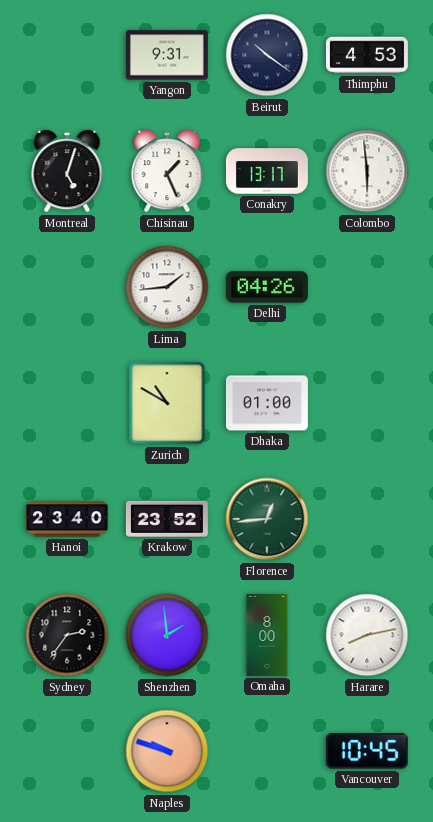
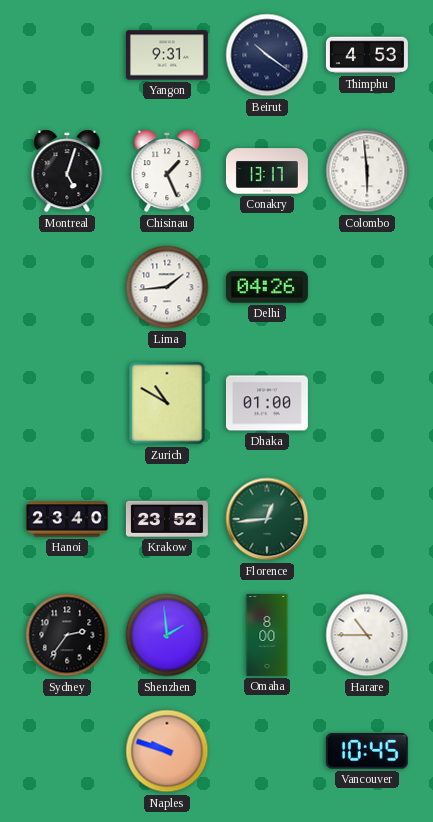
Harare: 8:13 -> 10:45
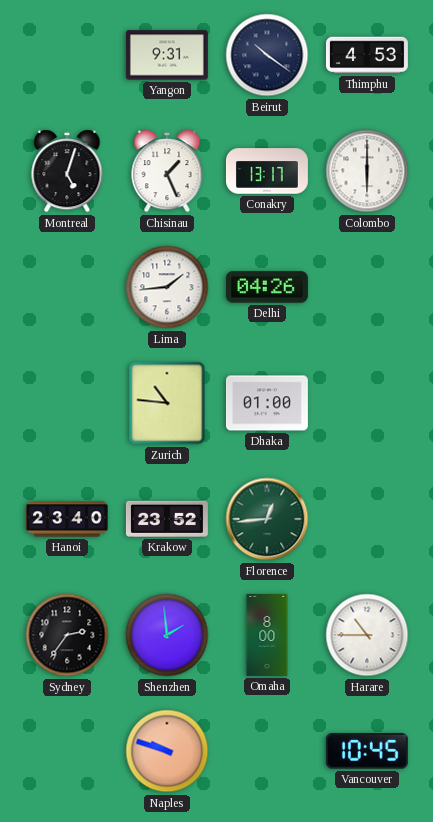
Colombo: 5:59 -> 6:00
Zurich: 10:50 -> 10:46
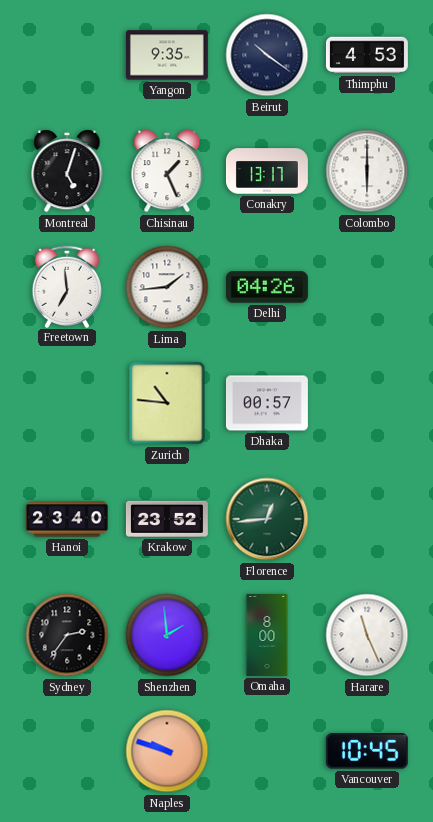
Yangon: 9:31 -> 9:35
Freetown: none -> 6:59
Dhaka: 01:00 -> 00:57
Harare: 10:45 -> 11:26
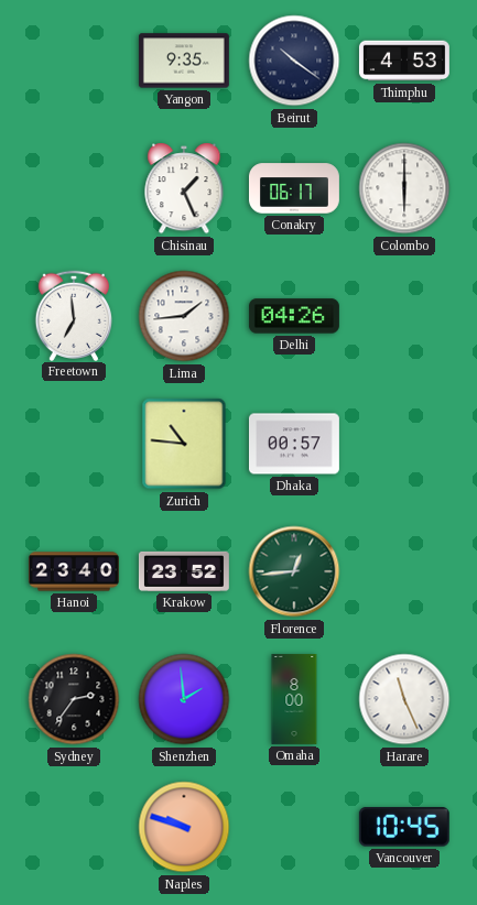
Montreal: 5:03 -> none
Conakry: 13:17 -> 06:17
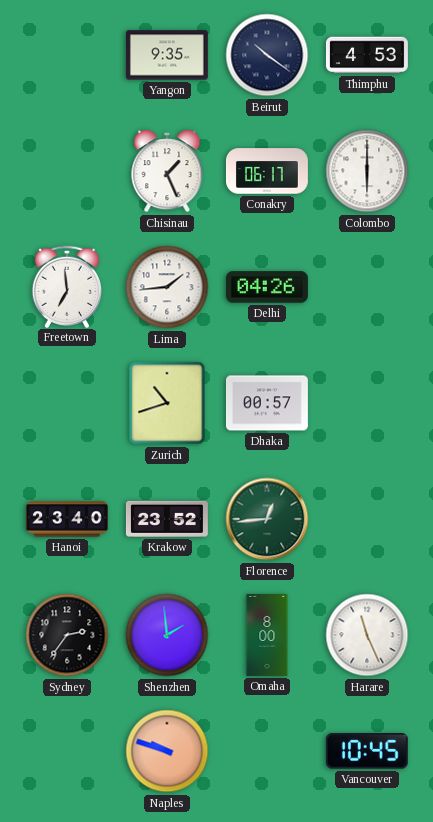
Zurich: 10:46 -> 10:42
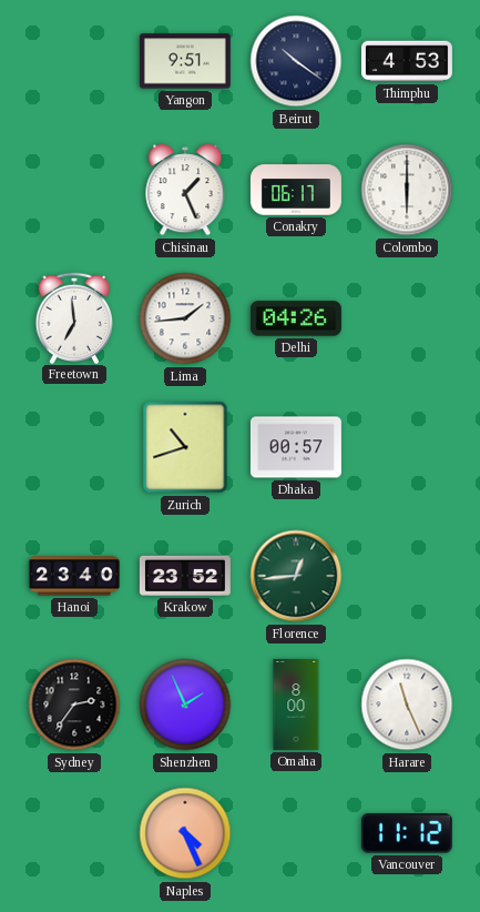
Yangon: 9:35 -> 9:51
Shenzhen: 1:59 -> 1:56
Naples: 9:48 -> 4:26
Vancouver: 10:45 -> 11:12
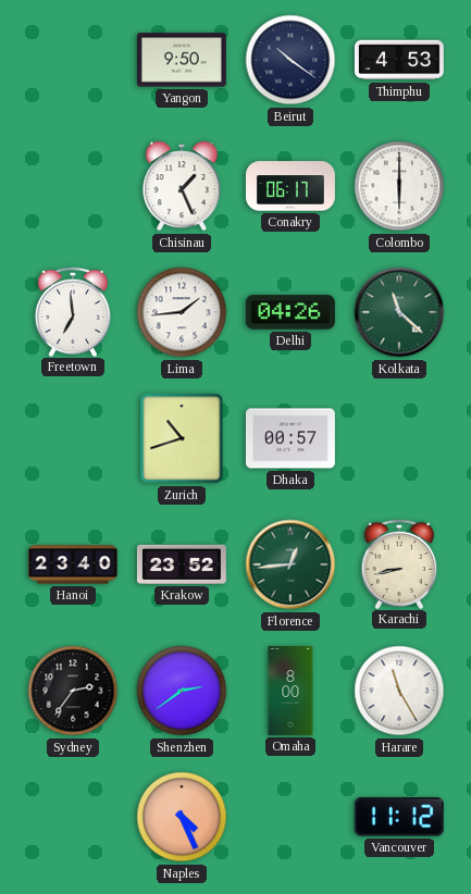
Yangon: 9:51 -> 9:50
Kolkata: none -> 11:22
Karachi: none -> 8:43
Shenzhen: 1:56 -> 2:39
Harare: 11:26 -> 11:25
